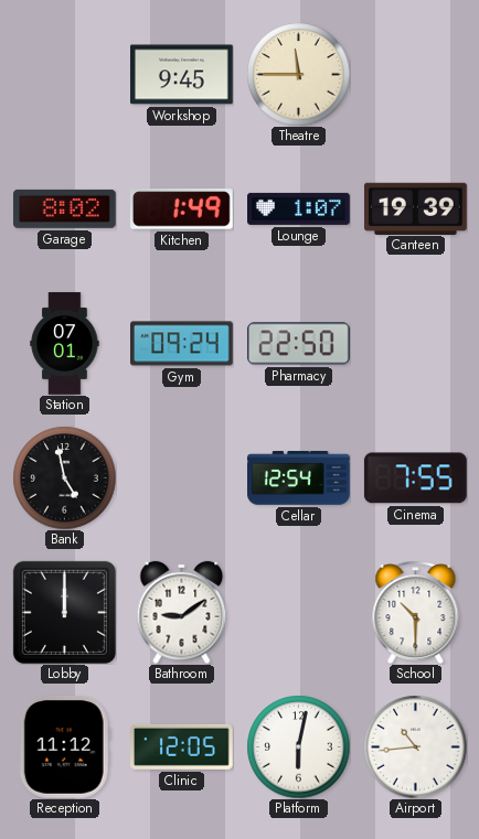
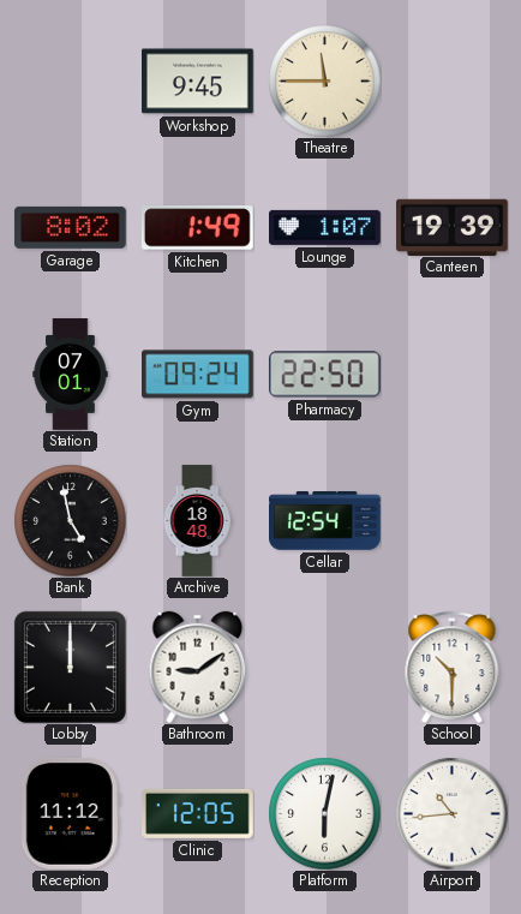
Archive: none -> 18:48
Cinema: 7:55 -> none
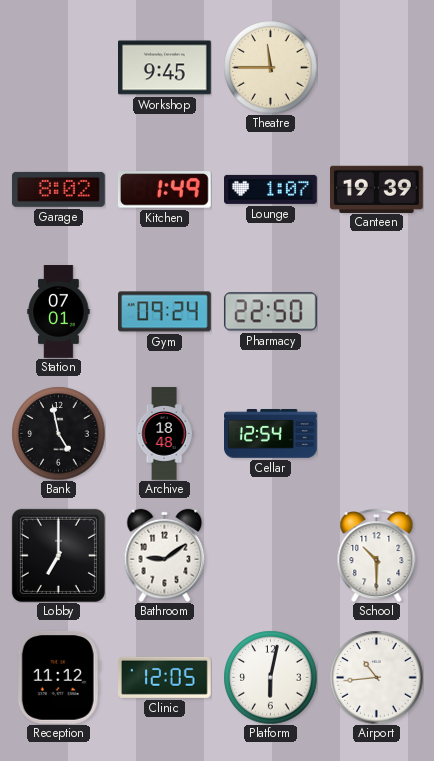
Lobby: 12:00 -> 7:00
